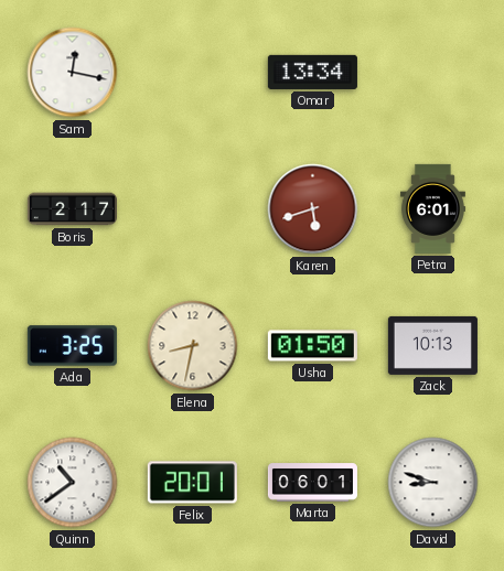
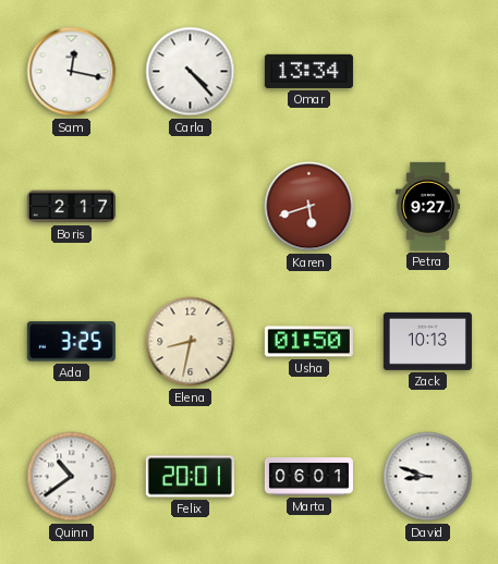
Carla: none -> 4:23
Petra: 6:01 -> 9:27
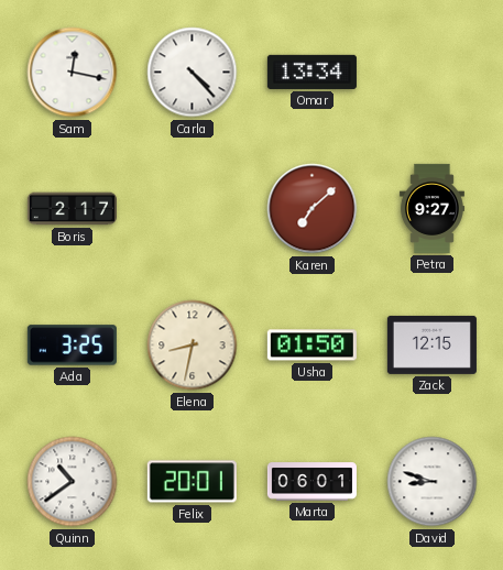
Karen: 5:42 -> 7:08
Zack: 10:13 -> 12:15
